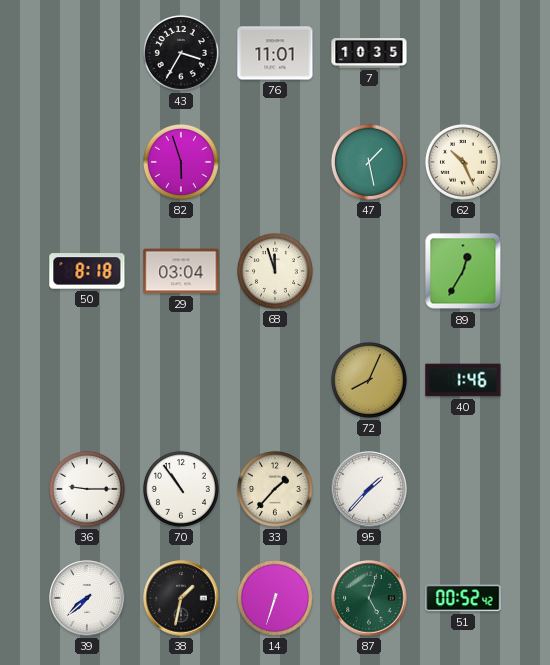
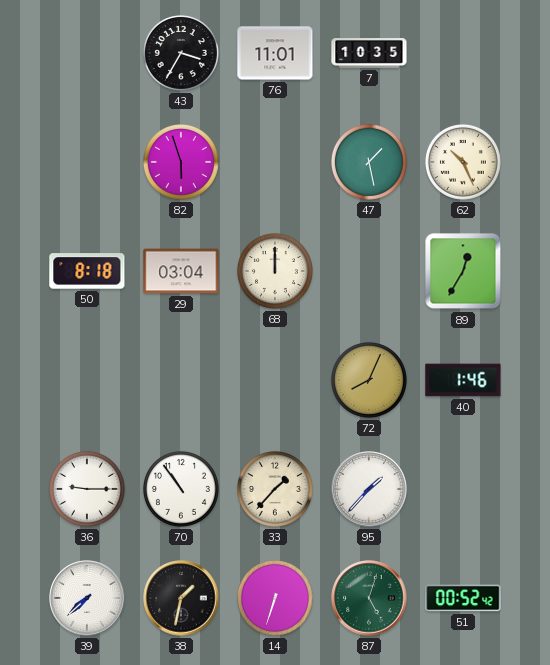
68: 11:57 -> 12:00
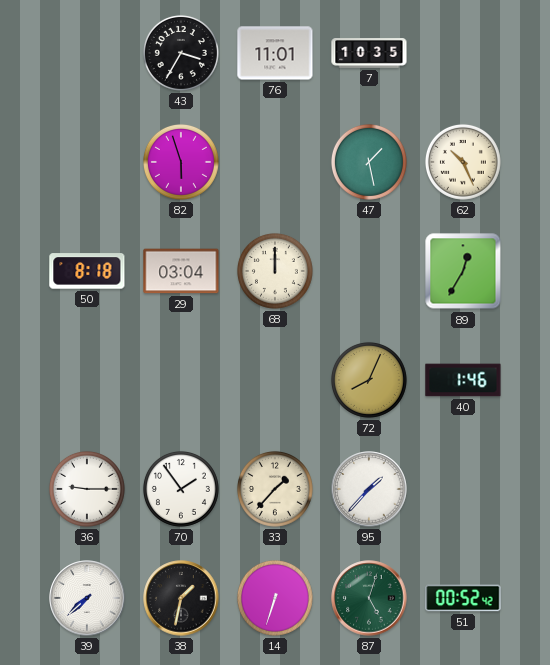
70: 10:54 -> 1:54
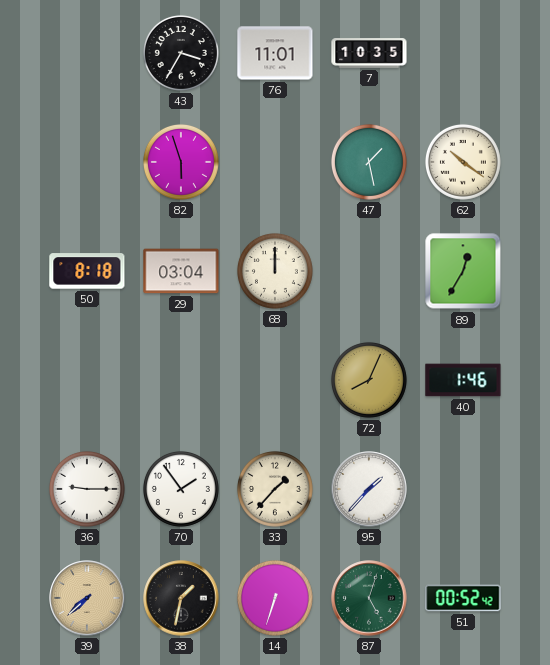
62: 10:26 -> 10:21
39 dial: white -> champagne
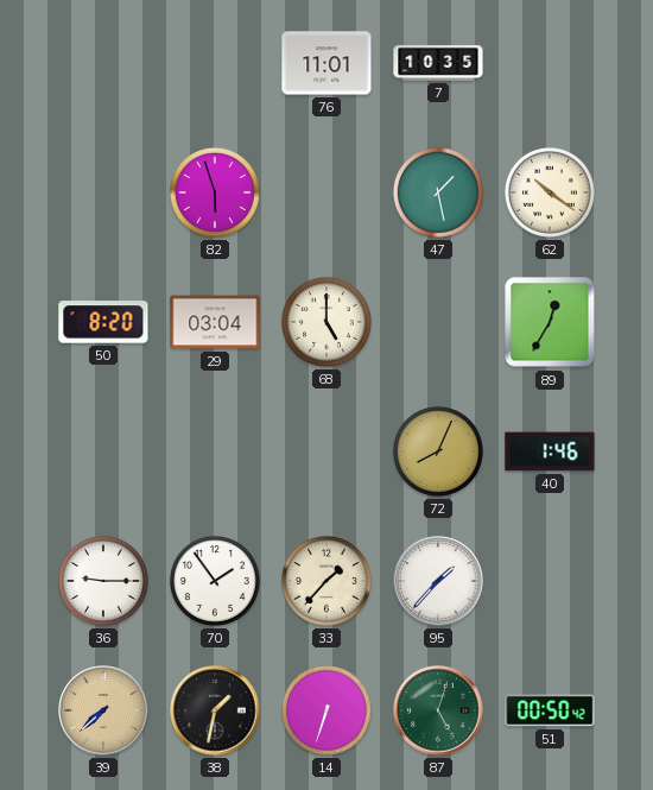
43: 3:35 -> none
50: 8:18 -> 8:20
68: 12:00 -> 5:00
51: 00:52 -> 00:50
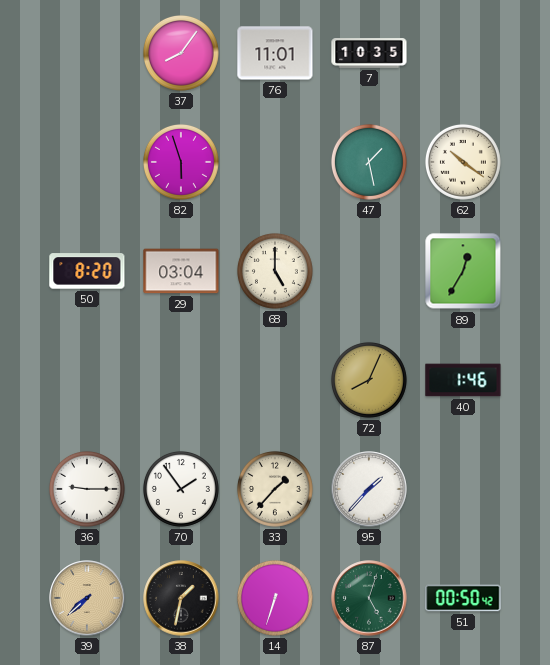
37: none -> 8:06
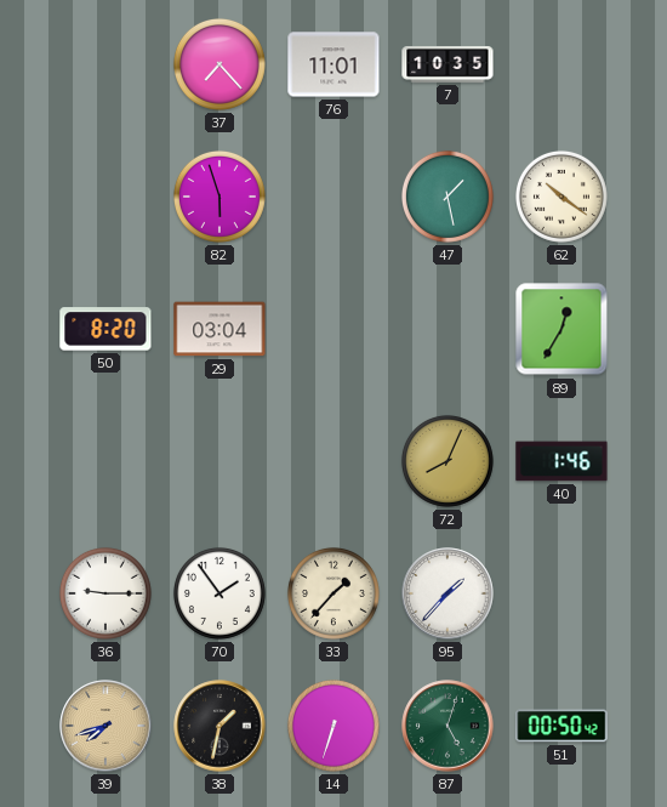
37: 8:06 -> 7:23
68: 5:00 -> none
39: 7:38 -> 7:42
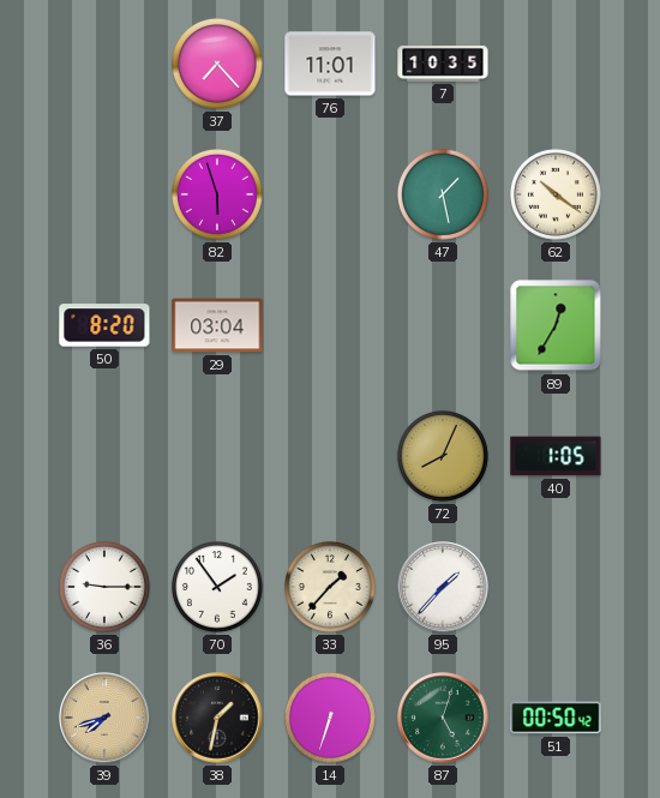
40: 1:46 -> 1:05
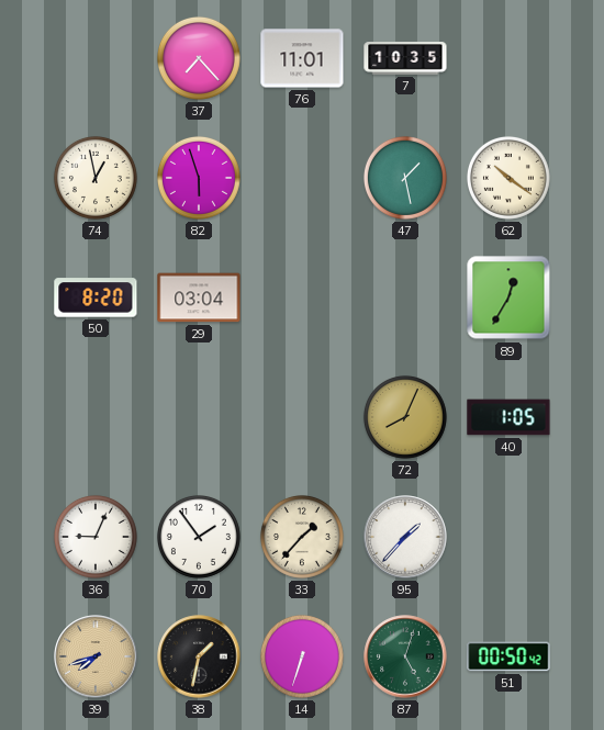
74: none -> 12:58
36: 9:15 -> 9:04
